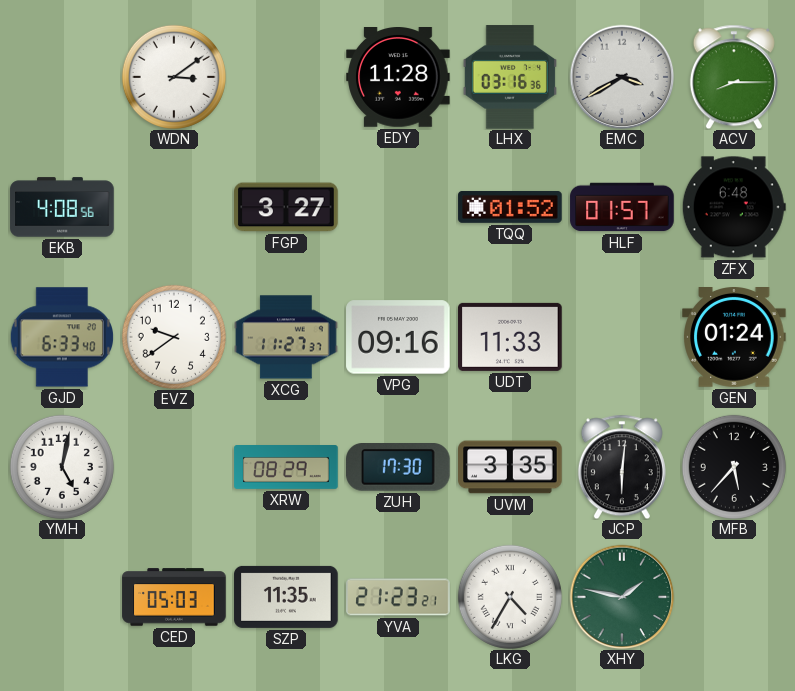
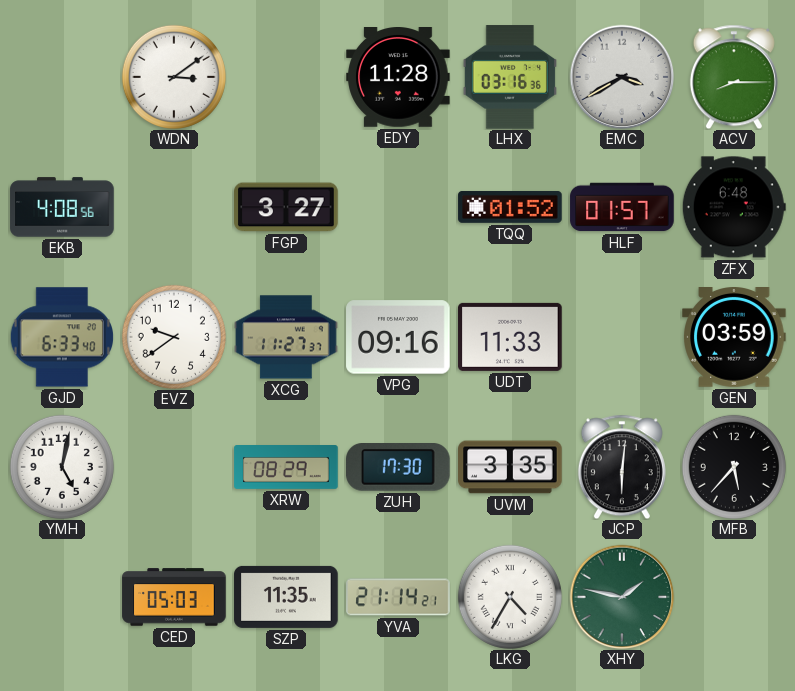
GEN: 01:24 -> 03:59
YVA: 21:23 -> 21:14
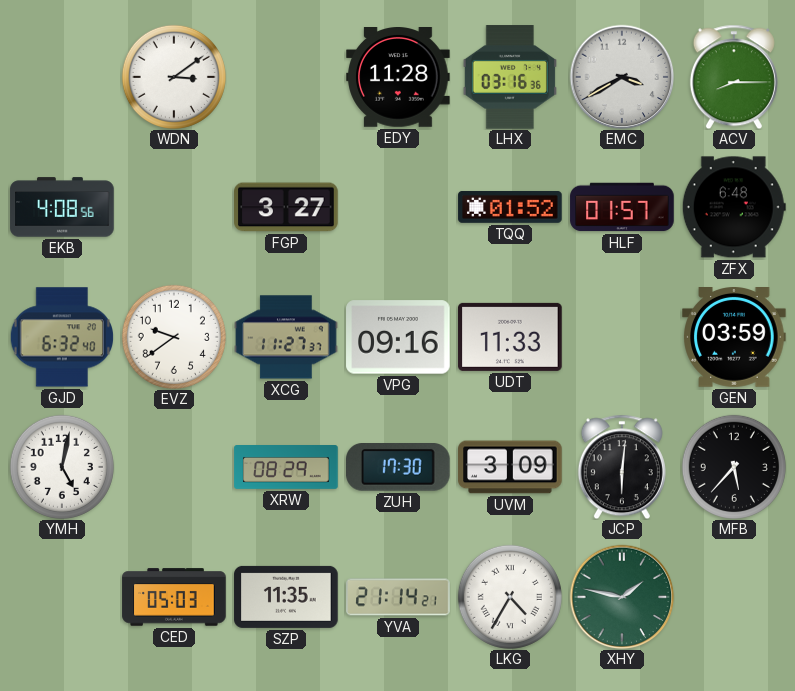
GJD: 6:33 -> 6:32
UVM: 3:35 -> 3:09
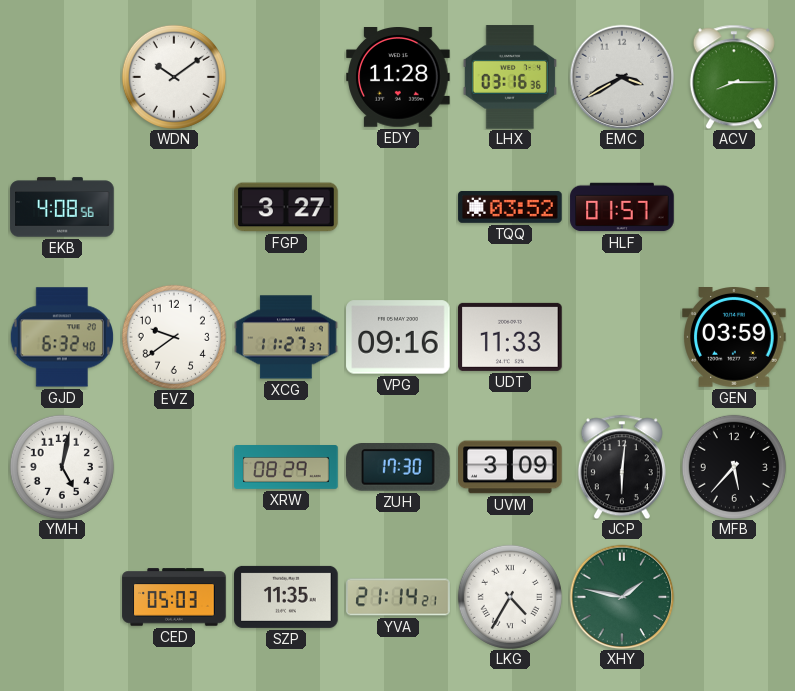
WDN: 3:09 -> 10:09
TQQ: 01:52 -> 03:52
ZFX: 6:48 -> none
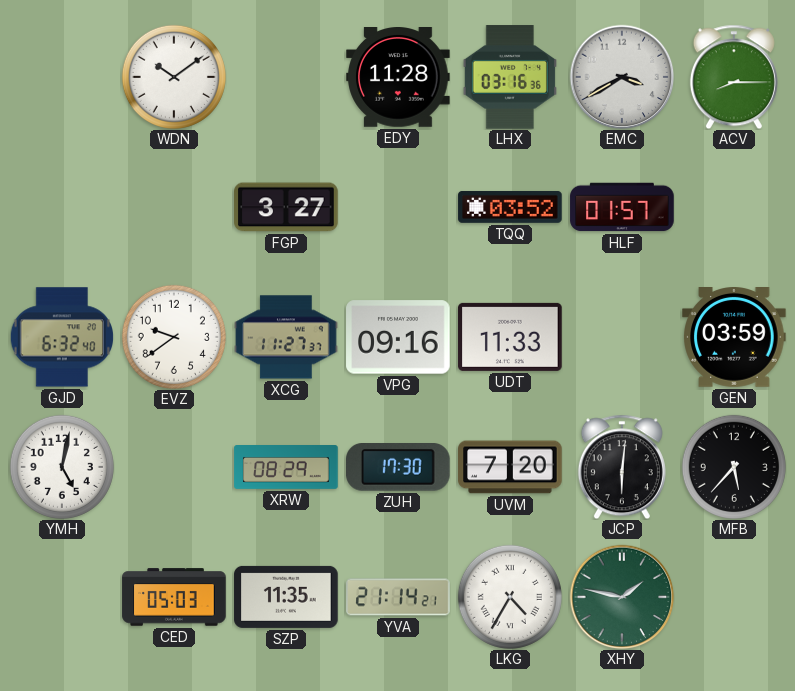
EKB: 4:08 -> none
UVM: 3:09 -> 7:20
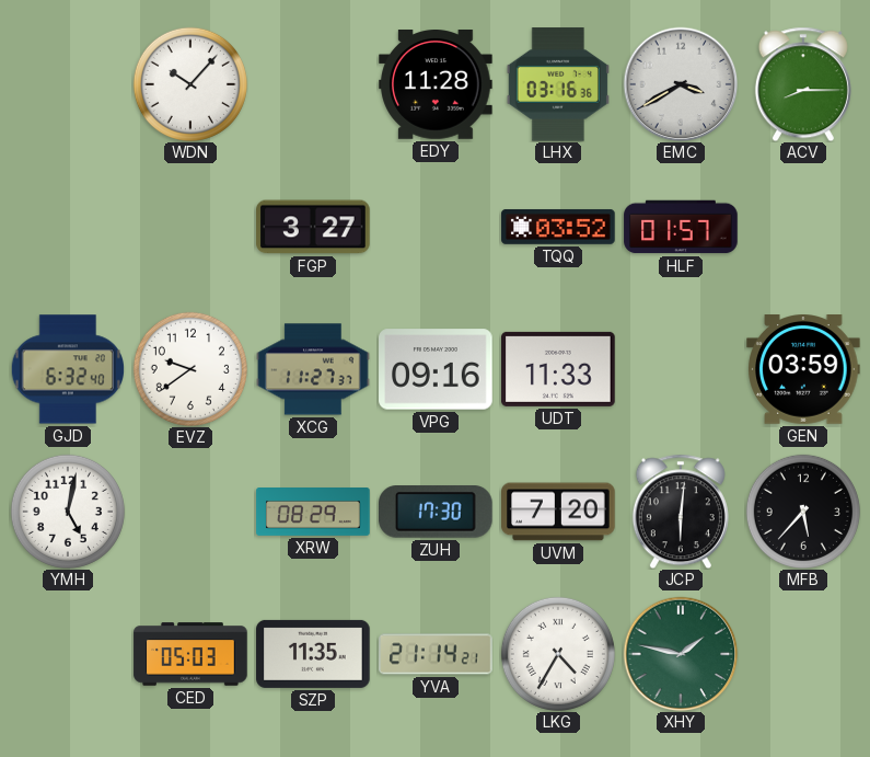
WDN: 10:09 -> 10:07
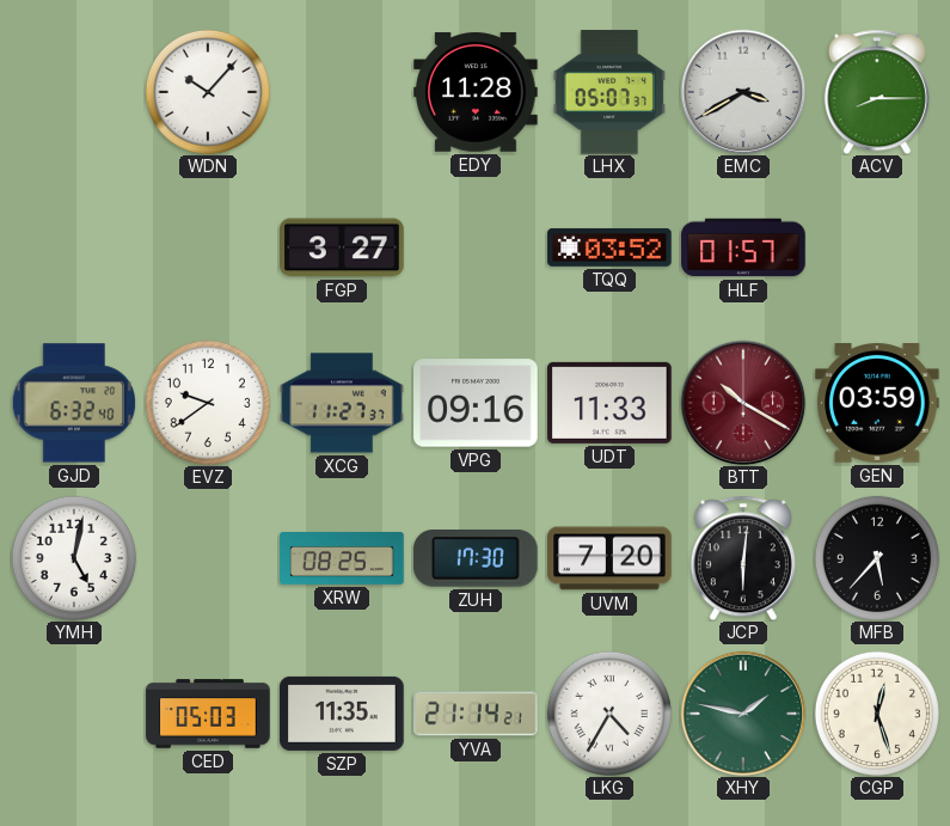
LHX: 03:16 -> 05:07
BTT: none -> 10:20
XRW: 08:29 -> 08:25
CGP: none -> 12:27
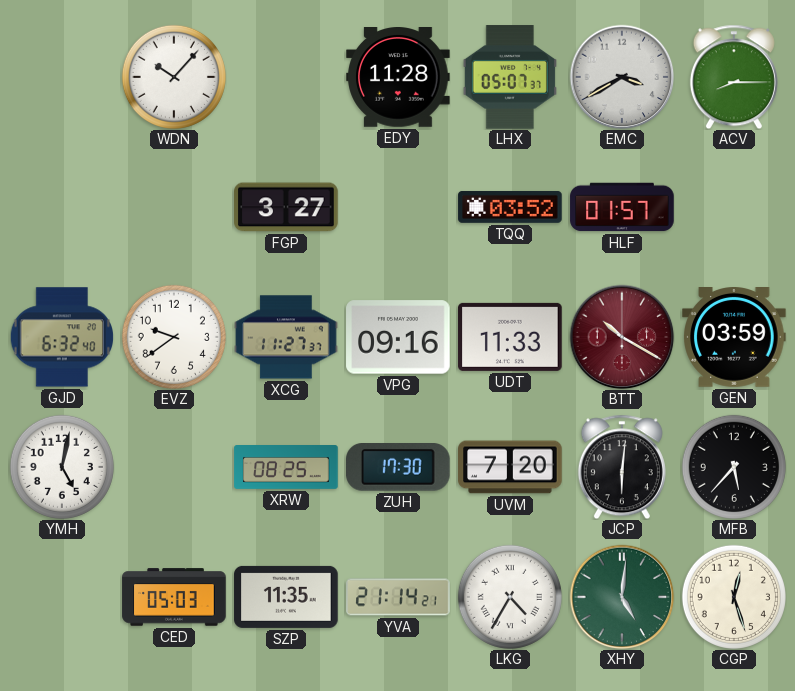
XHY: 1:47 -> 5:01
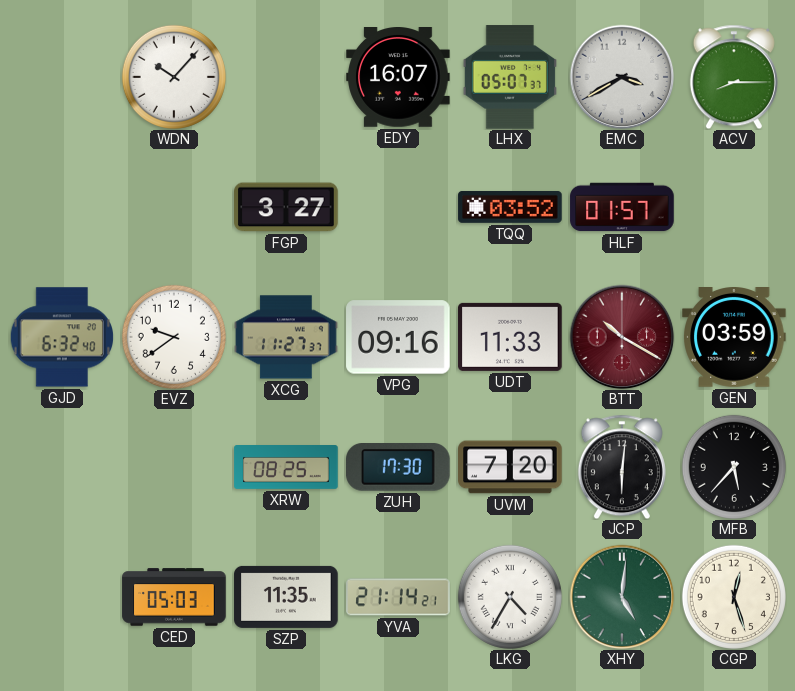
EDY: 11:28 -> 16:07
YMH: 5:02 -> none
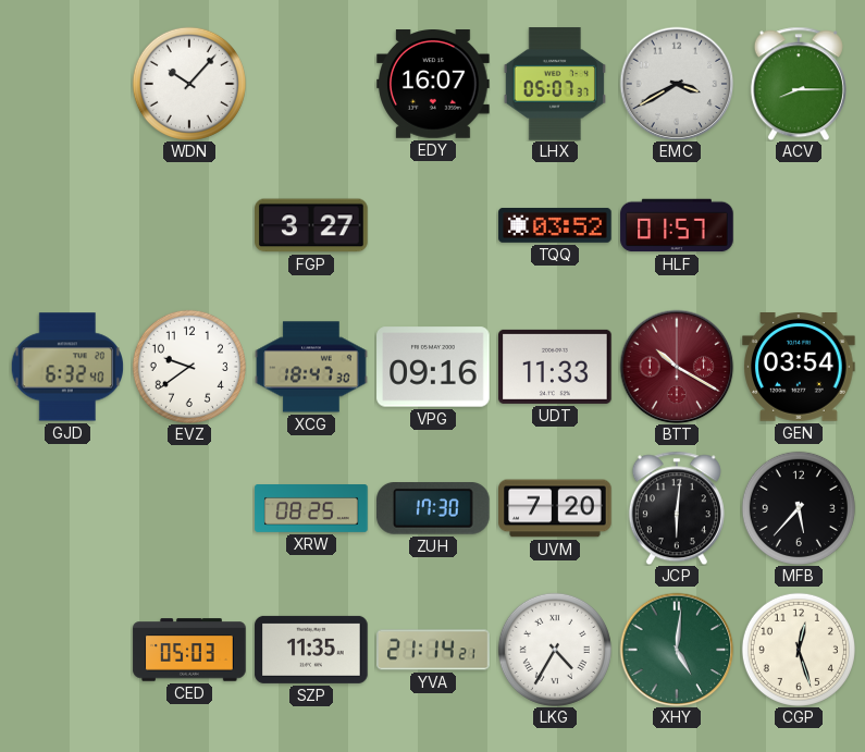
XCG: 11:27 -> 18:47
GEN: 03:59 -> 03:54
